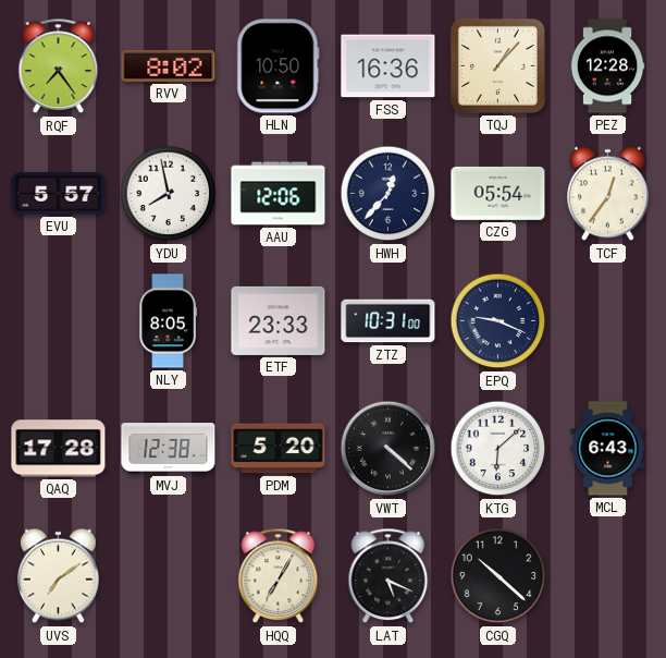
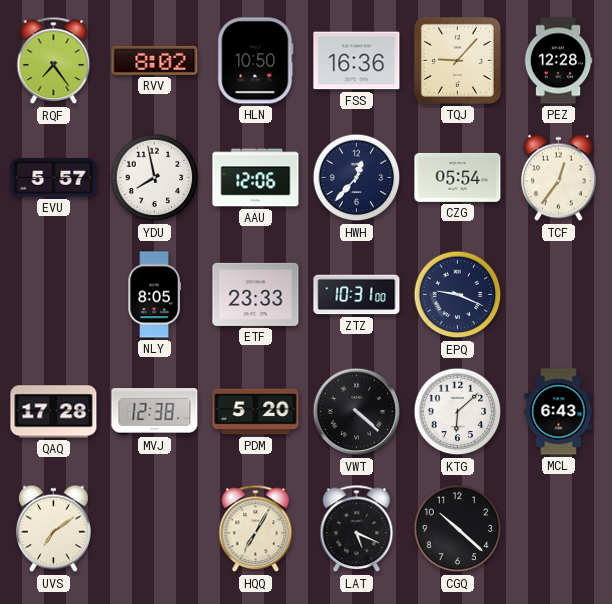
TQJ: 1:07 -> 9:07
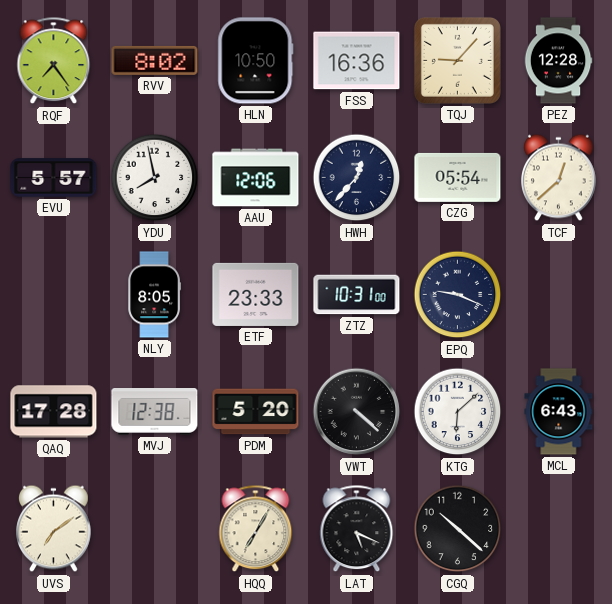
TCF: 12:36 -> 12:38
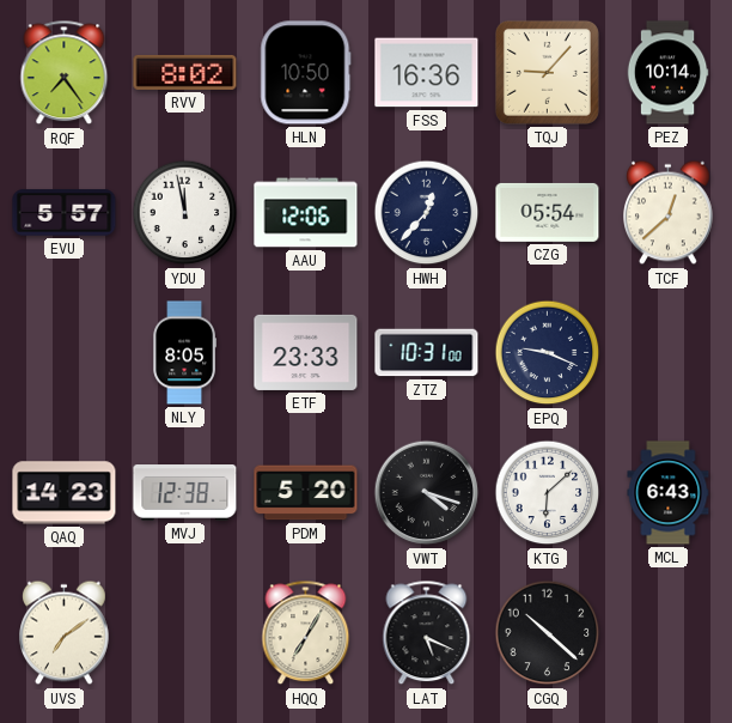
PEZ: 12:28 -> 10:14
YDU: 7:58 -> 11:58
QAQ: 17:28 -> 14:23
VWT: 4:22 -> 4:18
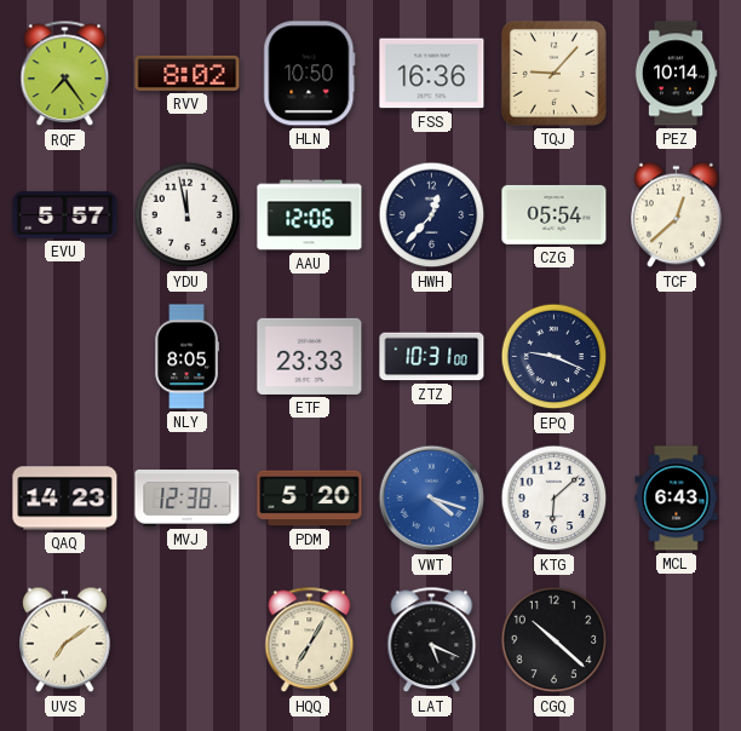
VWT dial: black -> blue
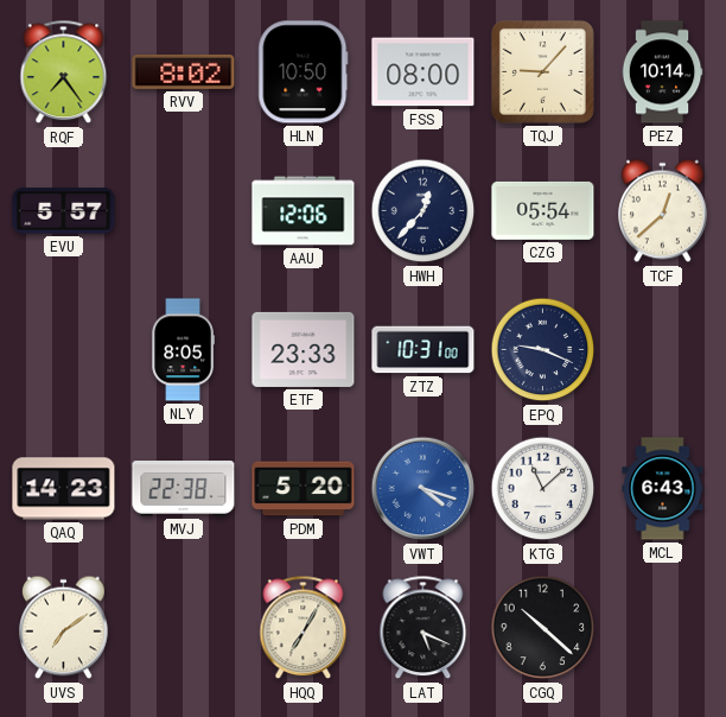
FSS: 16:36 -> 08:00
YDU: 11:58 -> none
MVJ: 12:38 -> 22:38
KTG: 6:08 -> 11:08
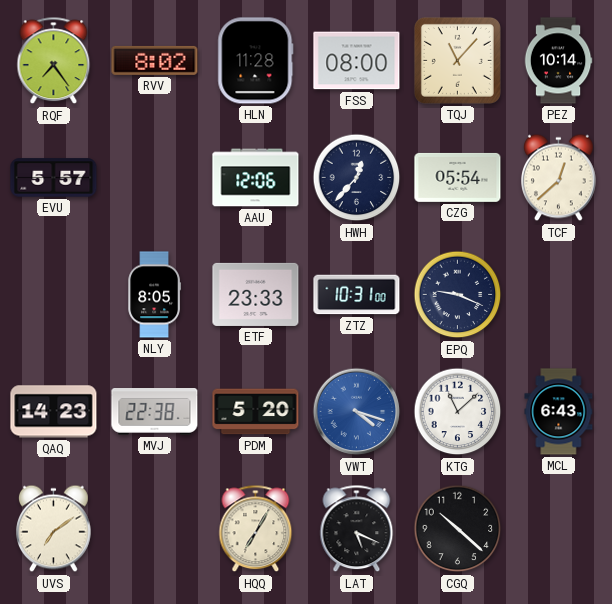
HLN: 10:50 -> 11:28
TQJ: 9:07 -> 11:07
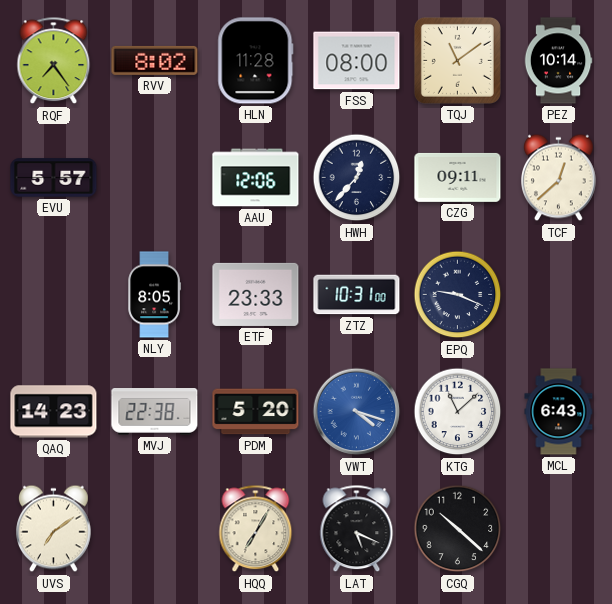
TQJ: 11:07 -> 11:09
CZG: 05:54 -> 09:11
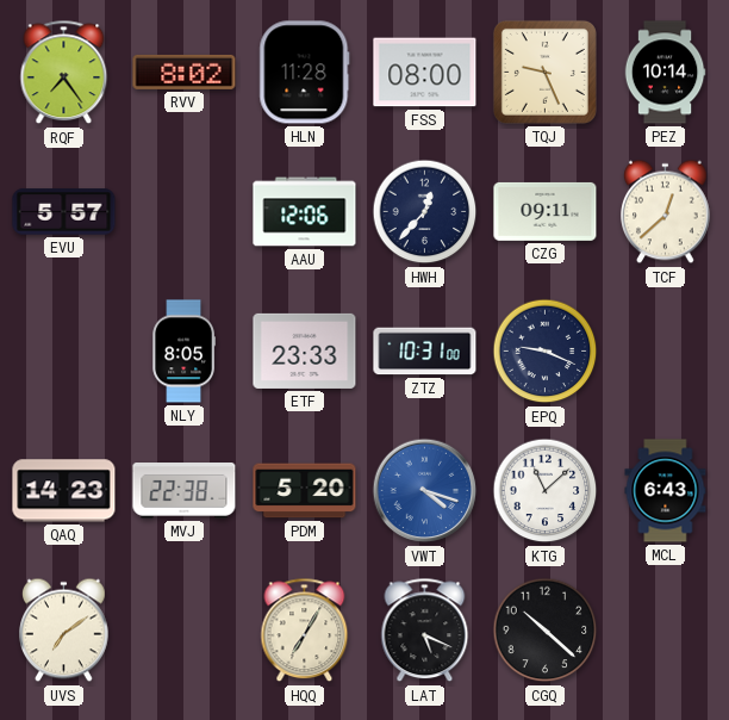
TQJ: 11:09 -> 9:26
